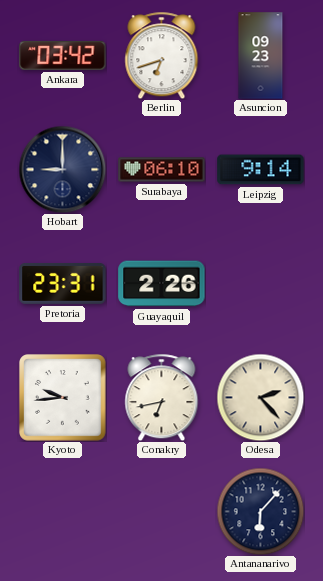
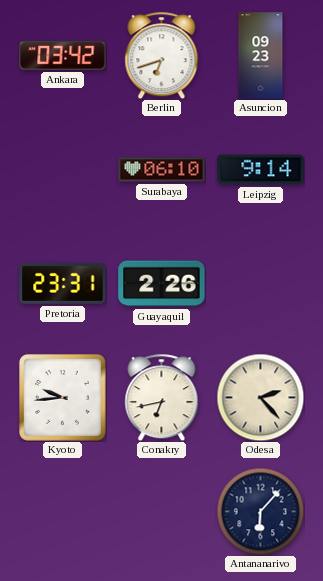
Hobart: 9:00 -> none
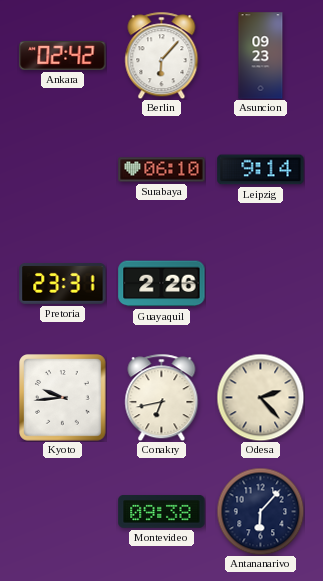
Ankara: 03:42 -> 02:42
Berlin: 6:42 -> 6:07
Montevideo: none -> 09:38
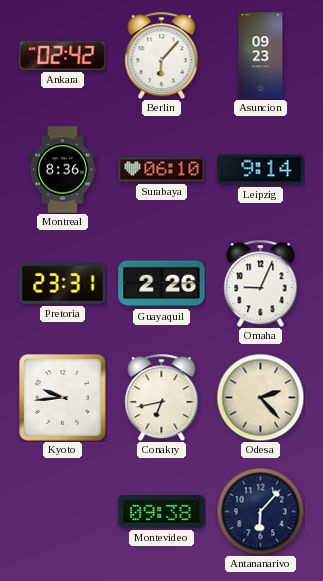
Montreal: none -> 8:36
Omaha: none -> 9:04
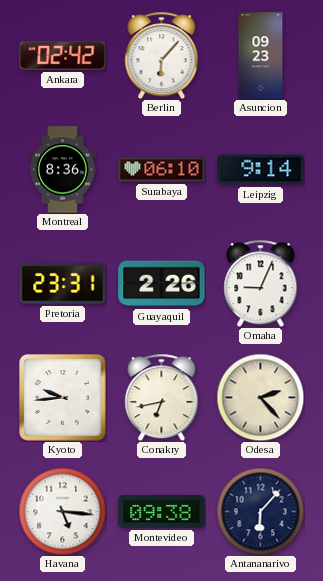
Havana: none -> 5:16
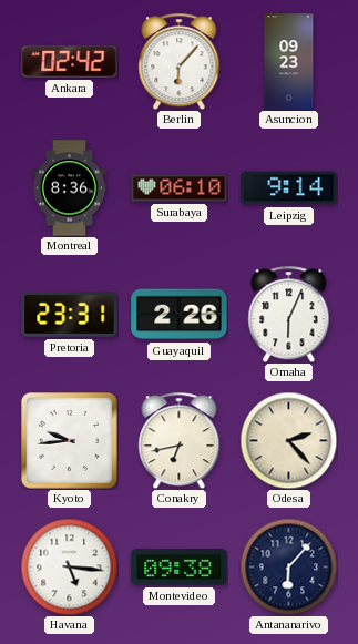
Omaha: 9:04 -> 6:04
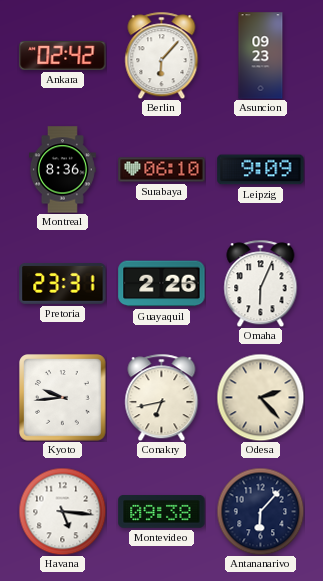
Leipzig: 9:14 -> 9:09
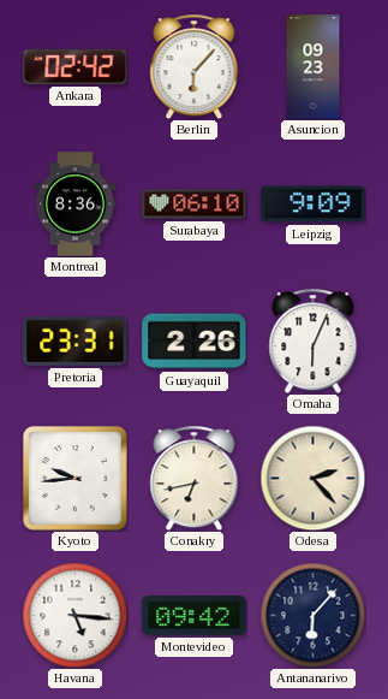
Montevideo: 09:38 -> 09:42
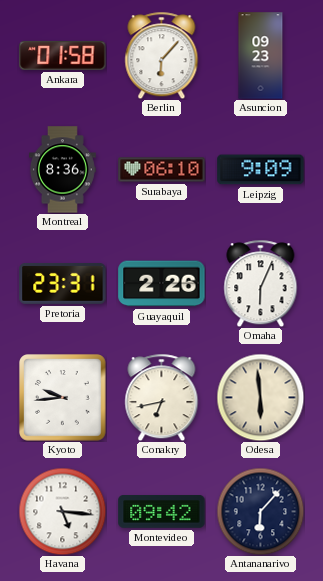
Ankara: 02:42 -> 01:58
Odesa: 2:23 -> 5:59
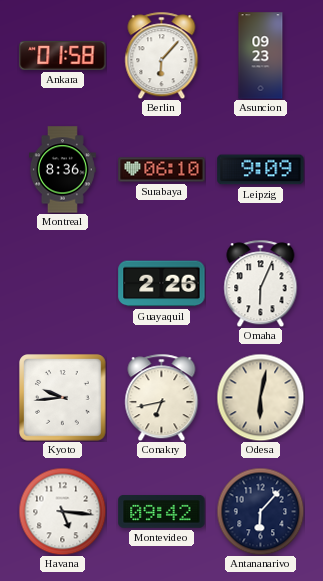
Pretoria: 23:31 -> none
Odesa: 5:59 -> 6:02
